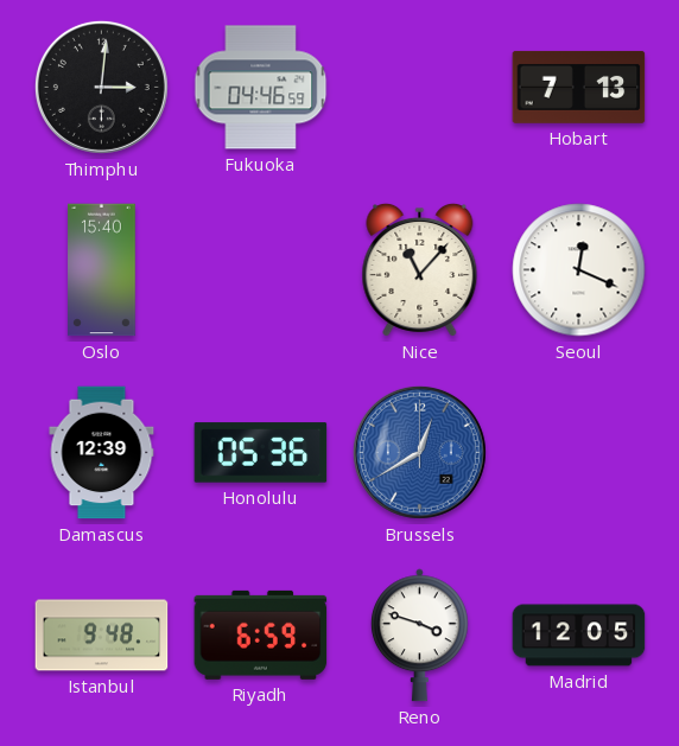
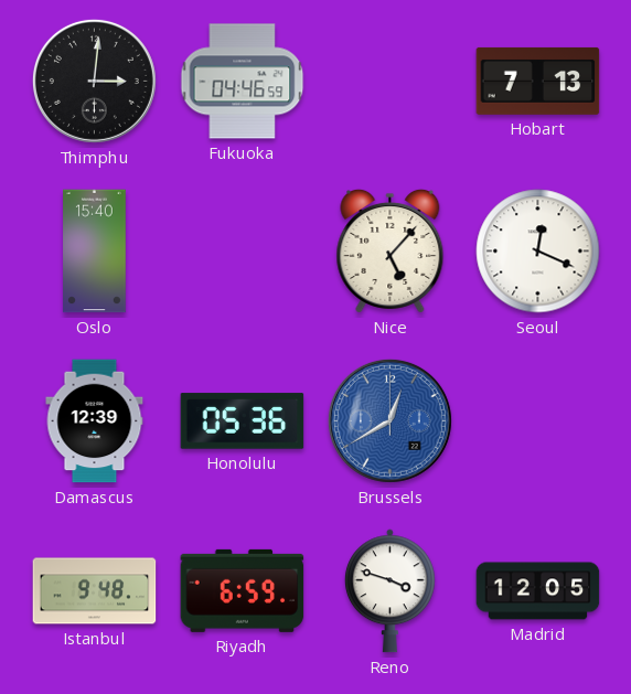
Nice: 11:07 -> 5:07
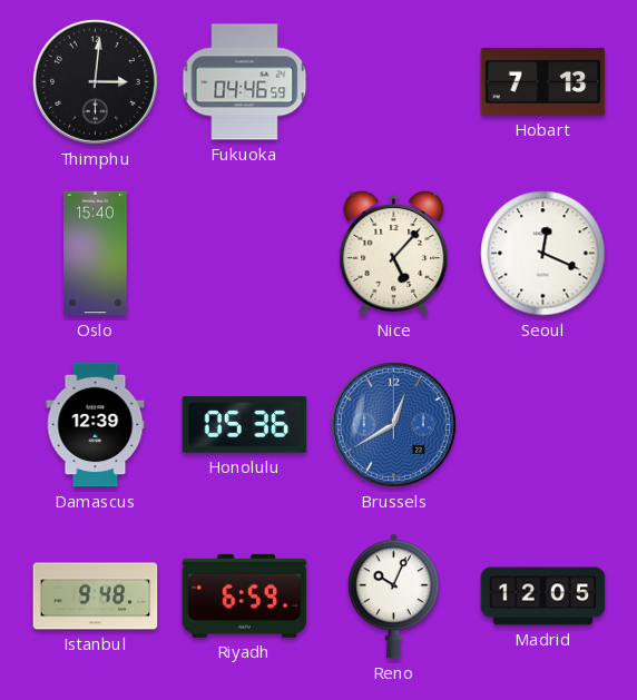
Reno: 3:48 -> 10:04
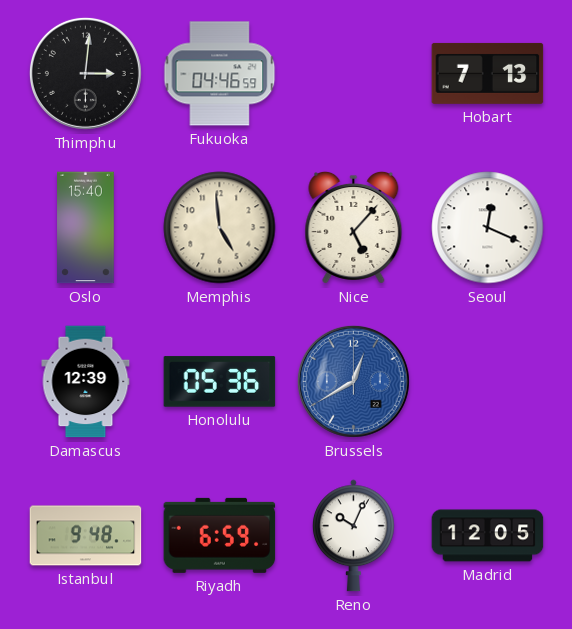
Memphis: none -> 4:59
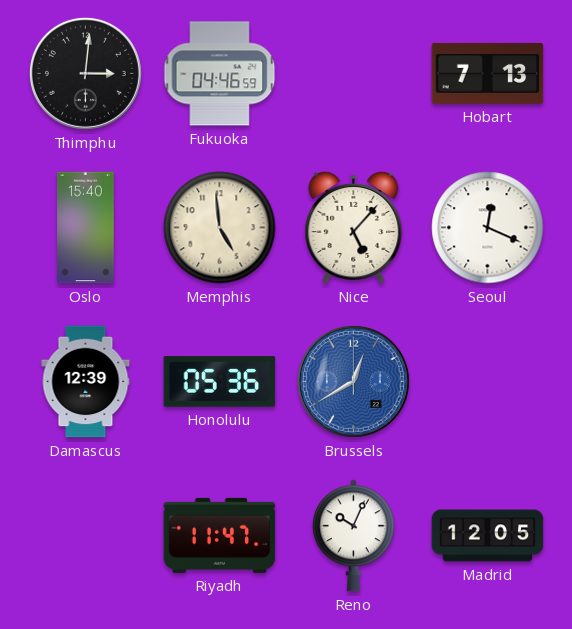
Istanbul: 9:48 -> none
Riyadh: 6:59 -> 11:47
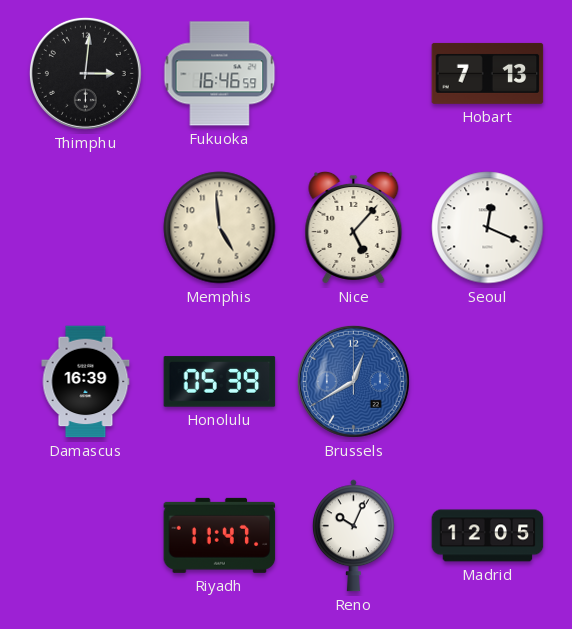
Fukuoka: 04:46 -> 16:46
Oslo: 15:40 -> none
Damascus: 12:39 -> 16:39
Honolulu: 05:36 -> 05:39
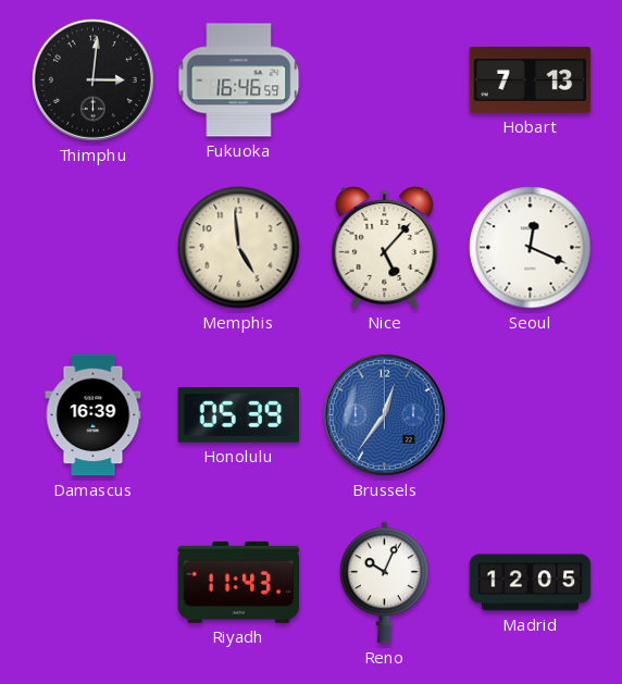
Brussels: 12:40 -> 12:36
Riyadh: 11:47 -> 11:43
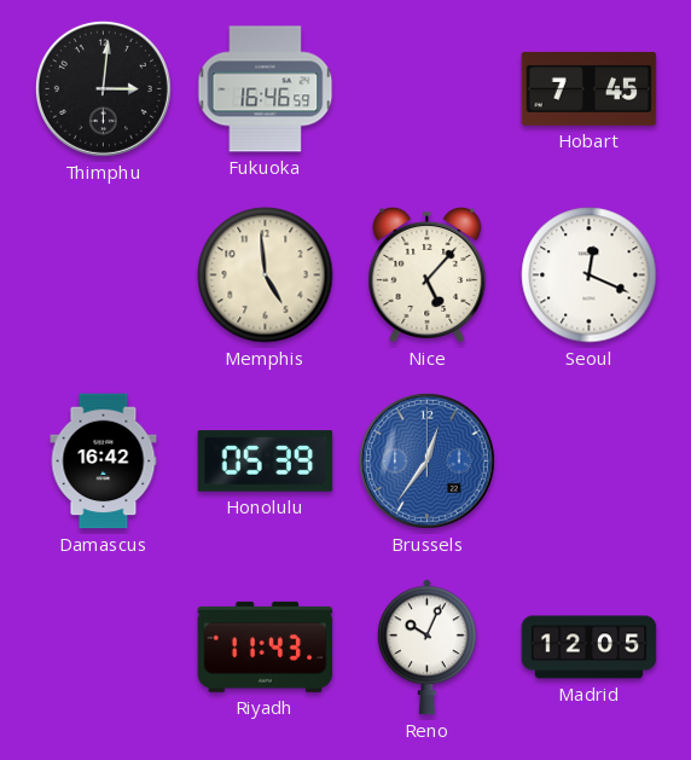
Hobart: 7:13 -> 7:45
Damascus: 16:39 -> 16:42
